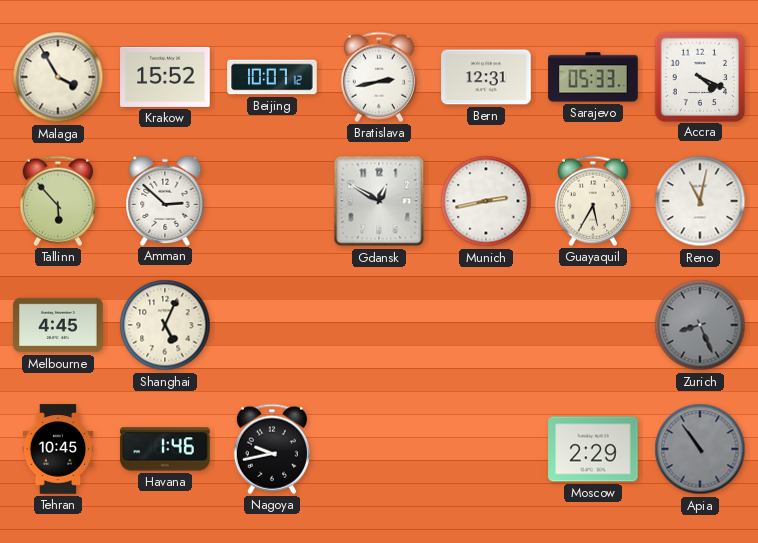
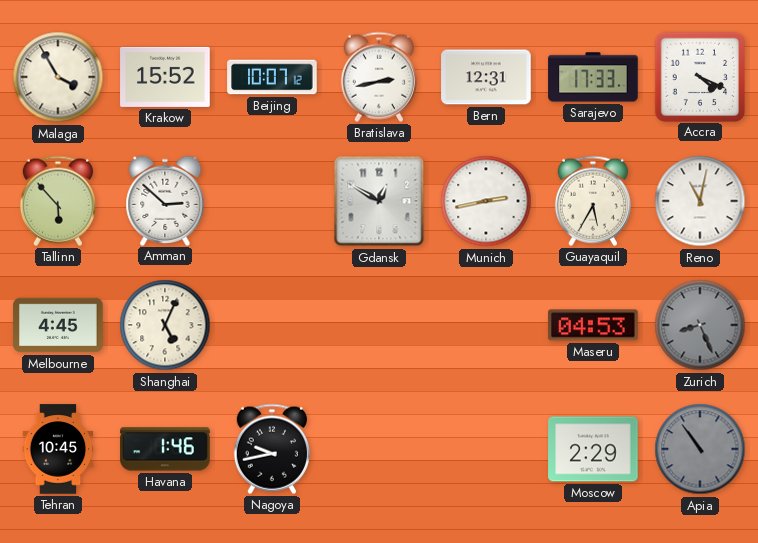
Sarajevo: 05:33 -> 17:33
Maseru: none -> 04:53
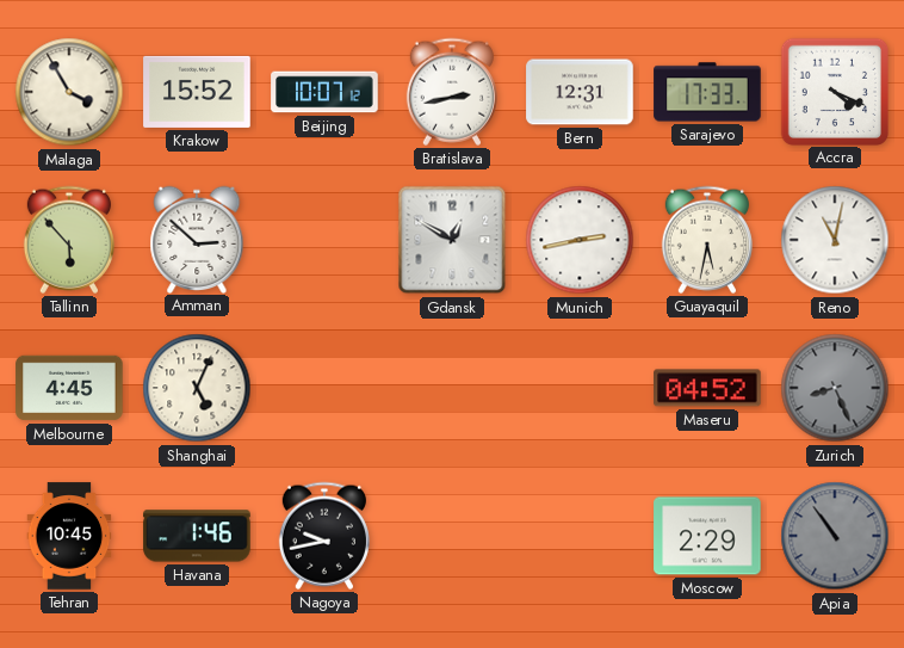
Guayaquil: 5:35 -> 5:32
Maseru: 04:53 -> 04:52
